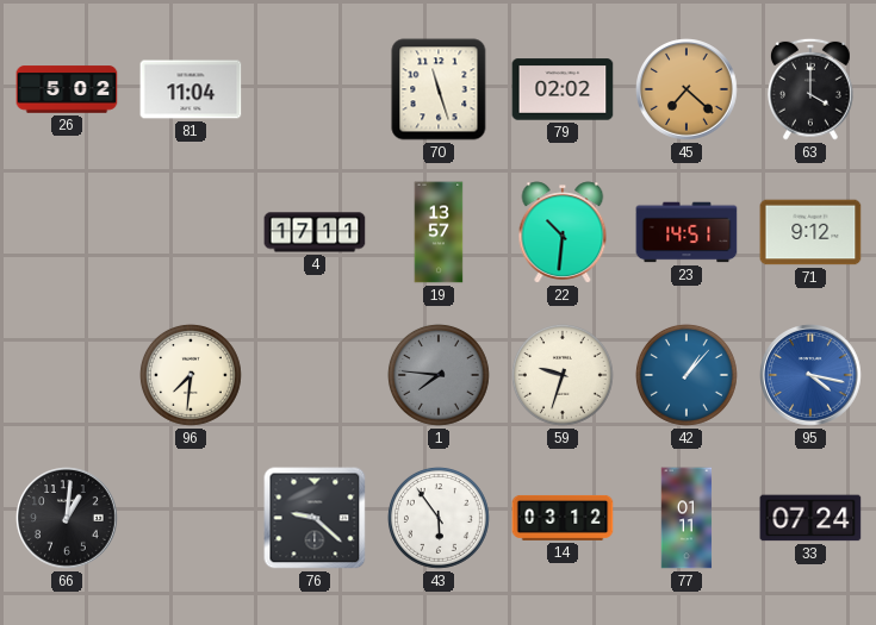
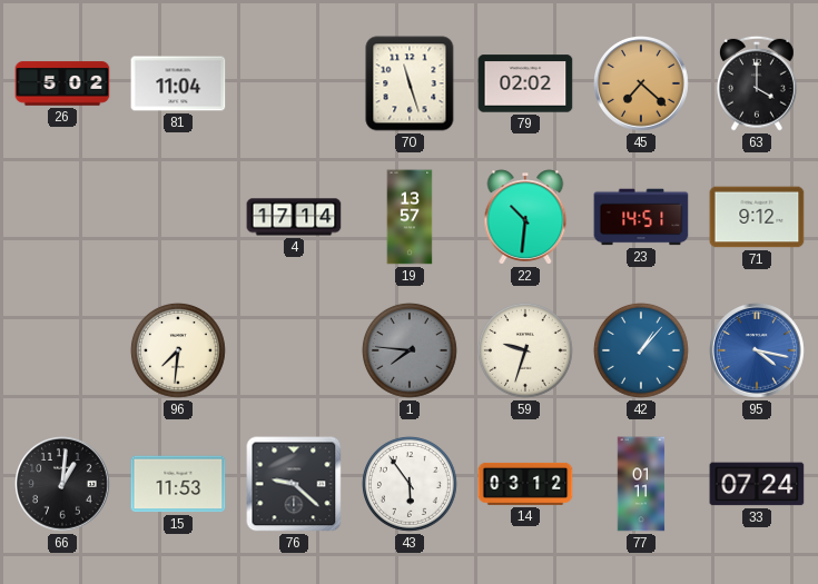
4: 17:11 -> 17:14
15: none -> 11:53
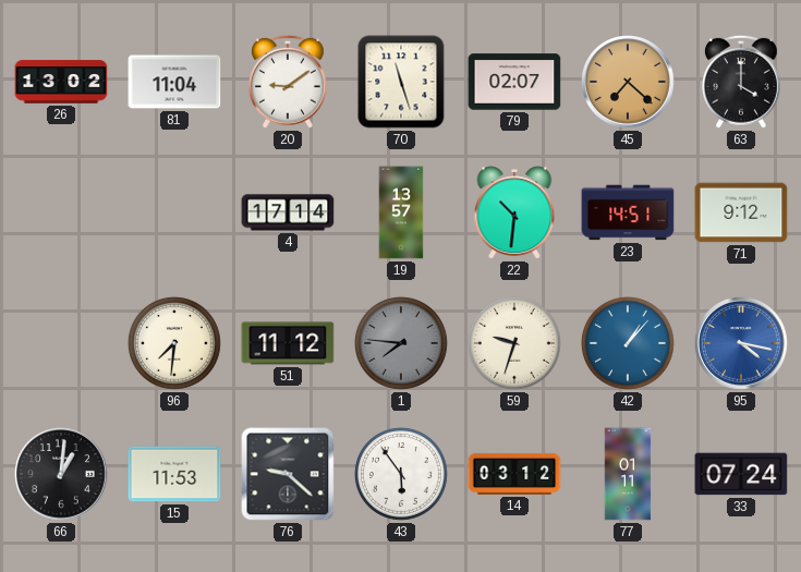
26: 5:02 -> 13:02
20: none -> 9:09
79: 02:02 -> 02:07
51: none -> 11:12
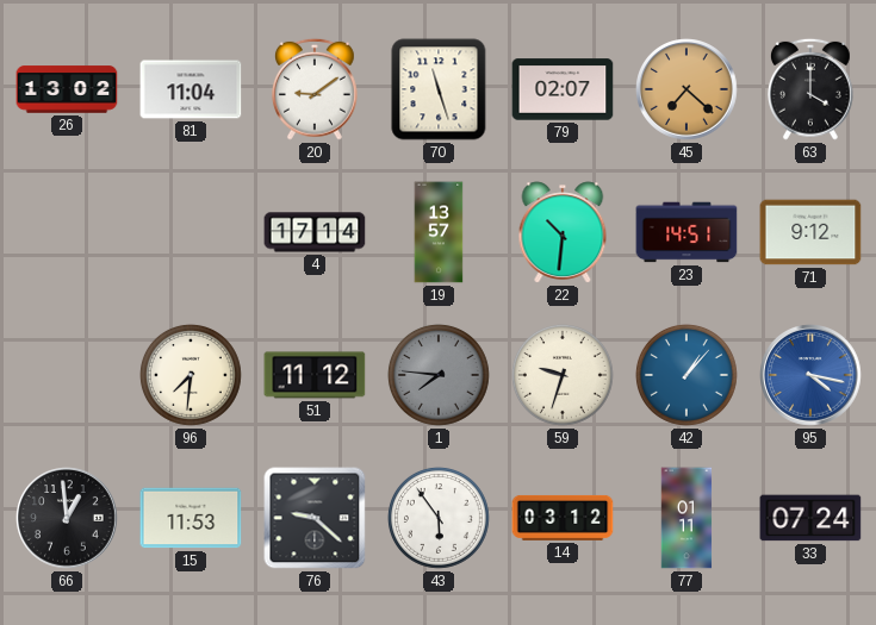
66: 1:01 -> 12:59
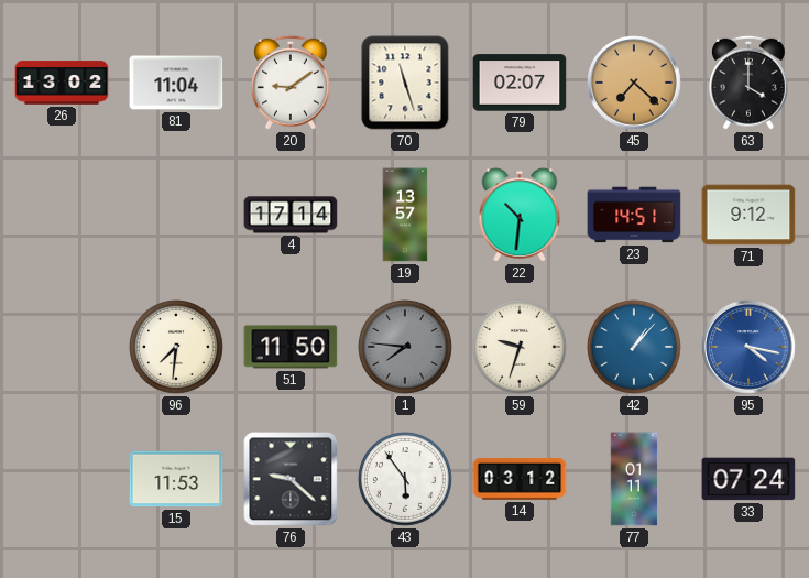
51: 11:12 -> 11:50
66: 12:59 -> none
